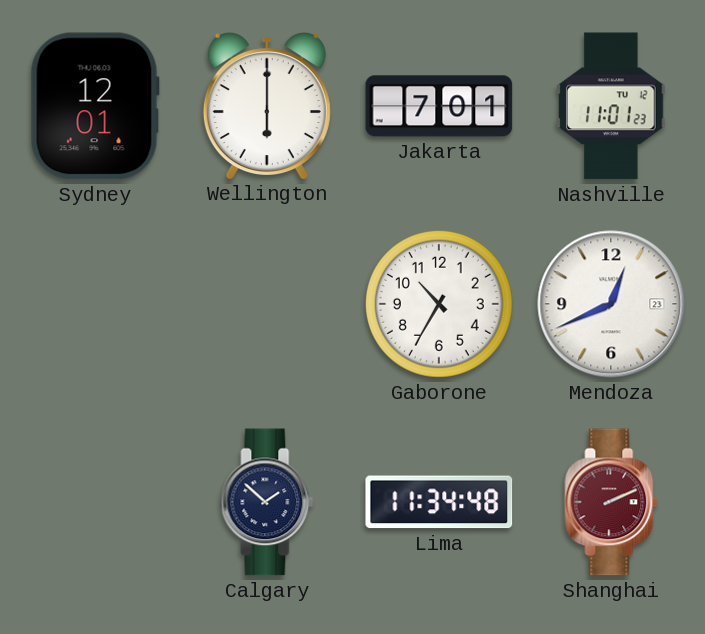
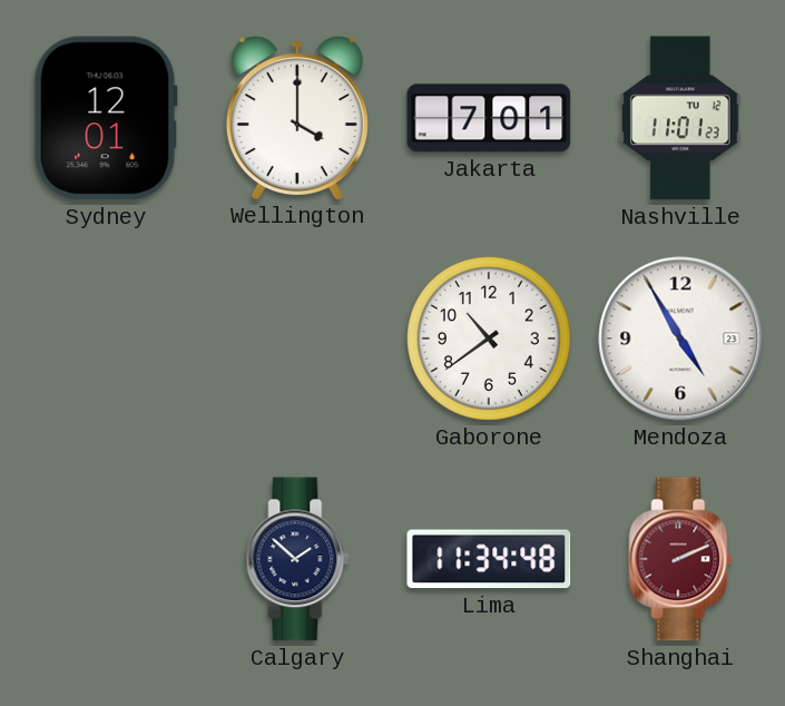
Wellington: 6:00 -> 4:00
Gaborone: 10:35 -> 10:39
Mendoza: 12:41 -> 4:55
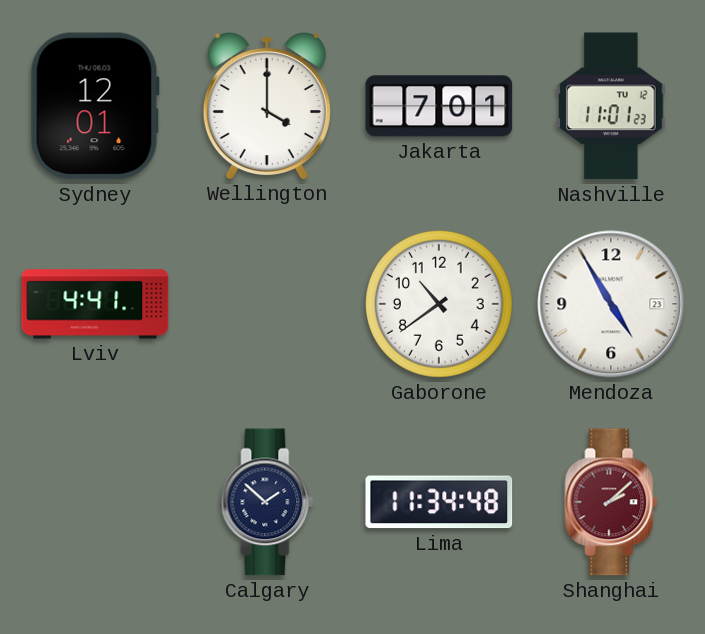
Lviv: none -> 4:41
Shanghai: 2:11 -> 2:08
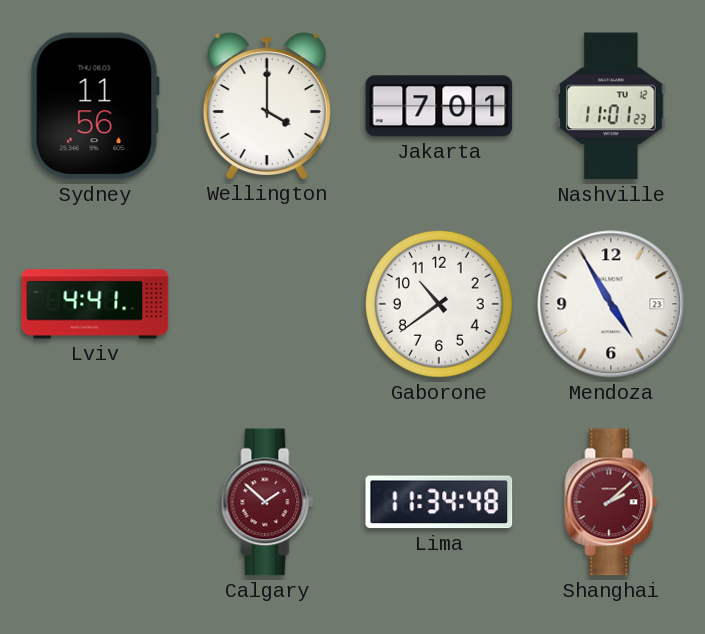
Sydney: 12:01 -> 11:56
Calgary dial: navy -> burgundy
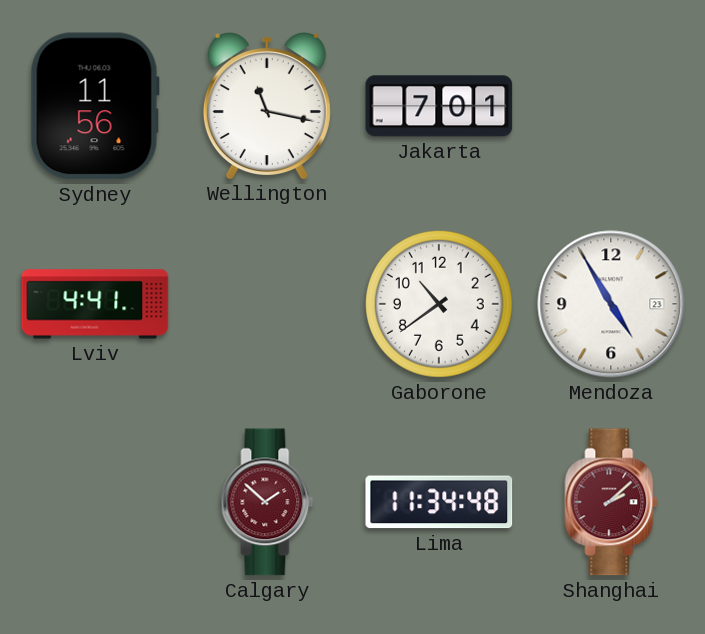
Wellington: 4:00 -> 11:17
Nashville: 11:01 -> none
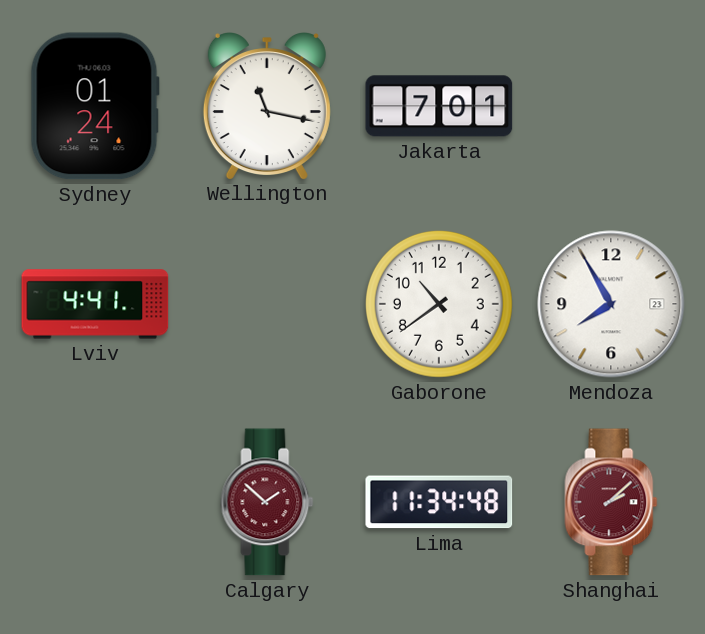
Sydney: 11:56 -> 01:24
Mendoza: 4:55 -> 7:55
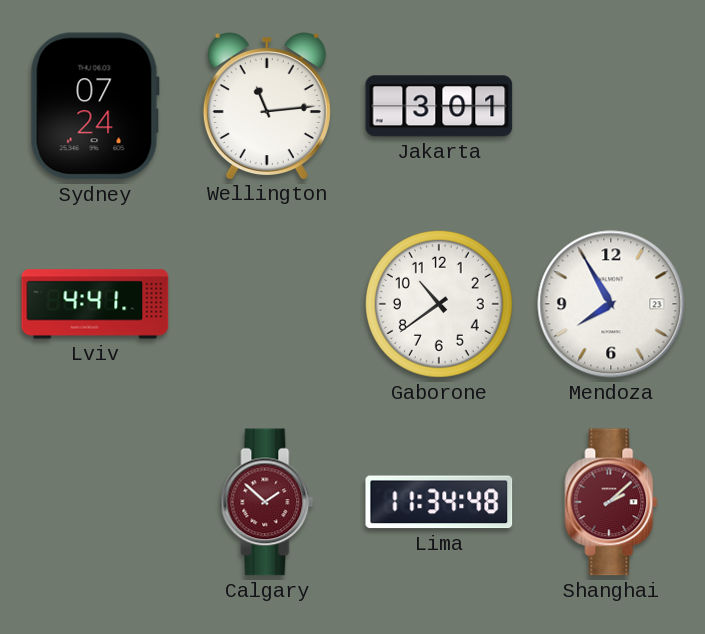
Sydney: 01:24 -> 07:24
Wellington: 11:17 -> 11:14
Jakarta: 7:01 -> 3:01
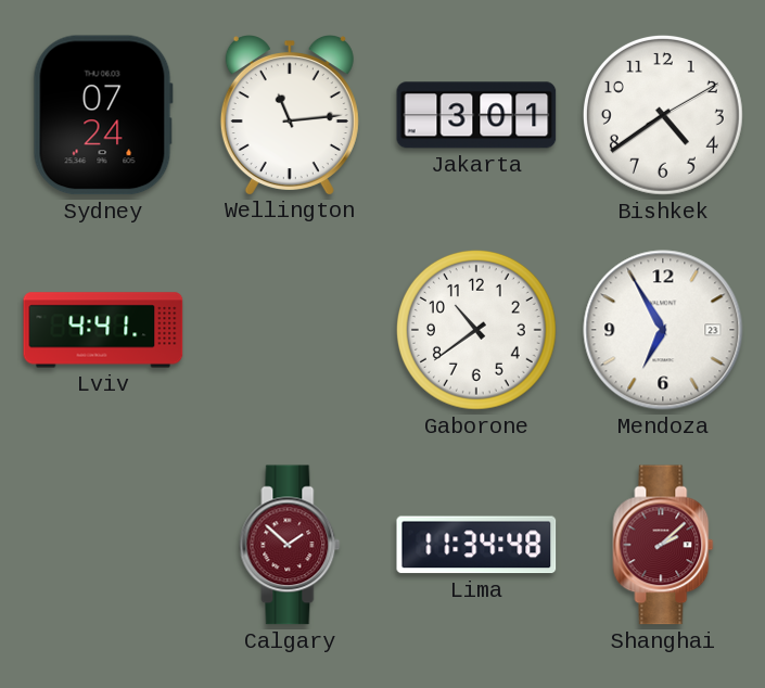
Bishkek: none -> 4:39
Mendoza: 7:55 -> 6:55
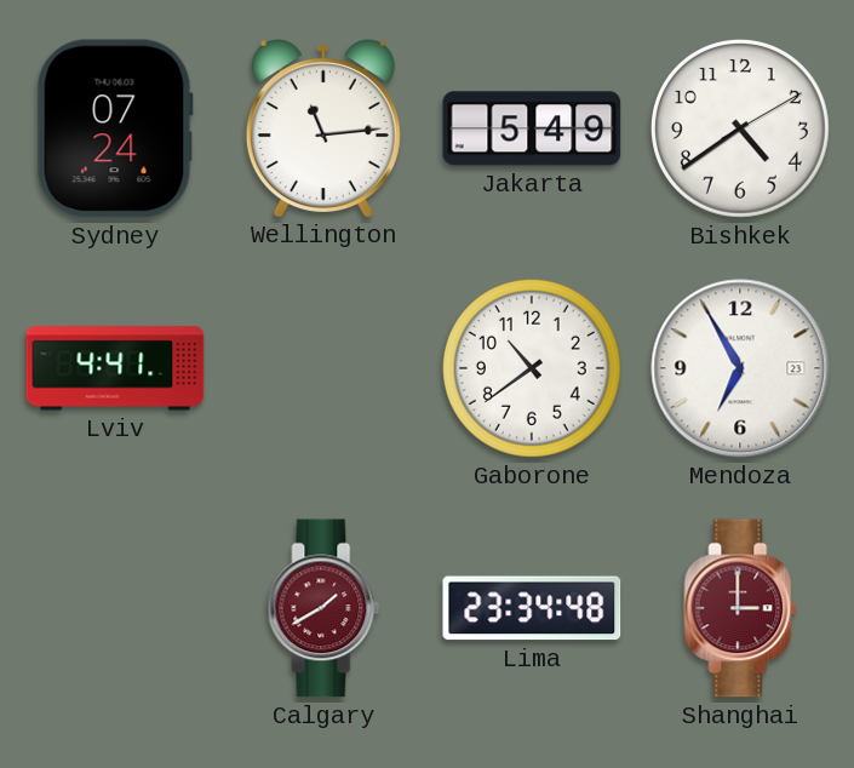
Jakarta: 3:01 -> 5:49
Calgary: 1:52 -> 1:40
Lima: 11:34 -> 23:34
Shanghai: 2:08 -> 3:00
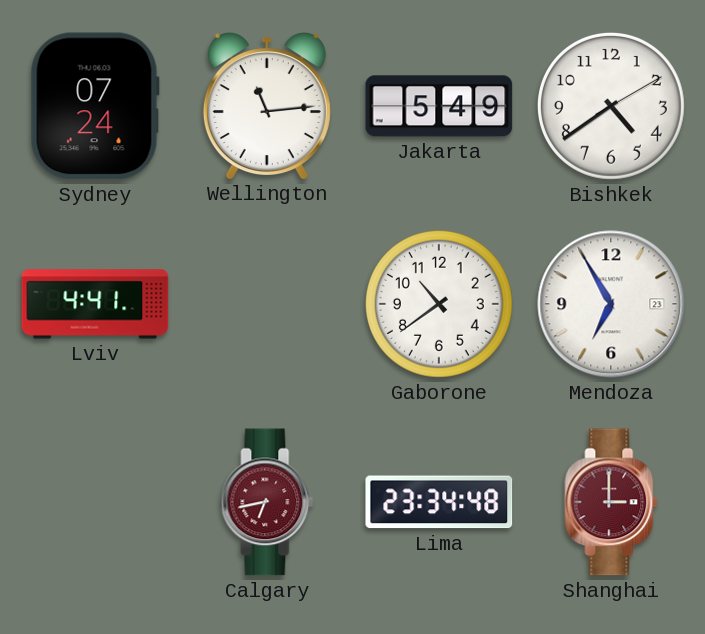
Calgary: 1:40 -> 6:43
